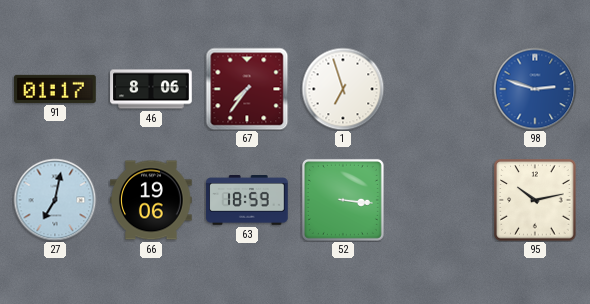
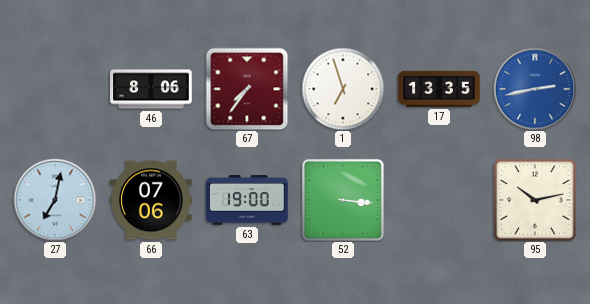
91: 01:17 -> none
17: none -> 13:35
98: 2:48 -> 2:43
66: 19:06 -> 07:06
63: 18:59 -> 19:00
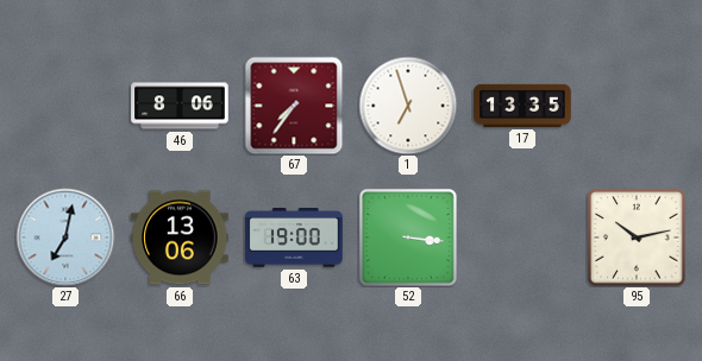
98: 2:43 -> none
66: 07:06 -> 13:06
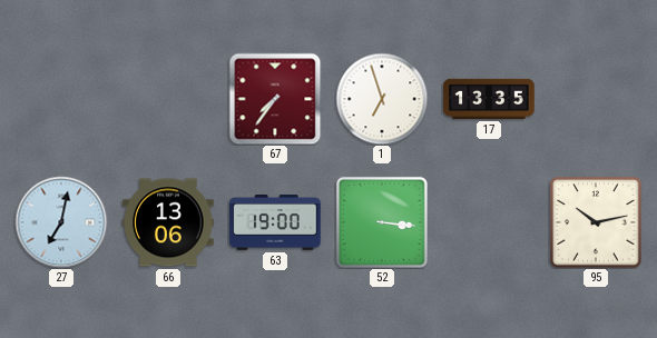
46: 8:06 -> none
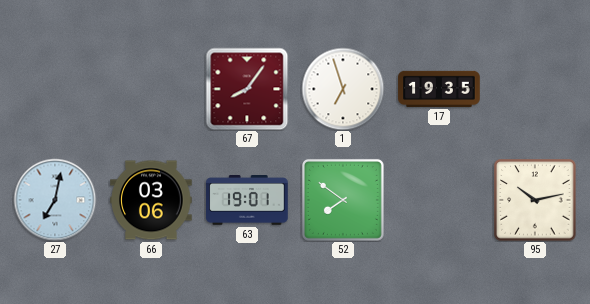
67: 7:36 -> 8:06
17: 13:35 -> 19:35
66: 13:06 -> 03:06
63: 19:00 -> 19:01
52: 3:16 -> 7:51
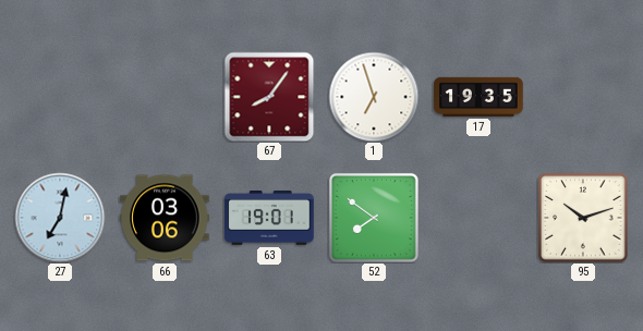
95: 10:13 -> 10:12
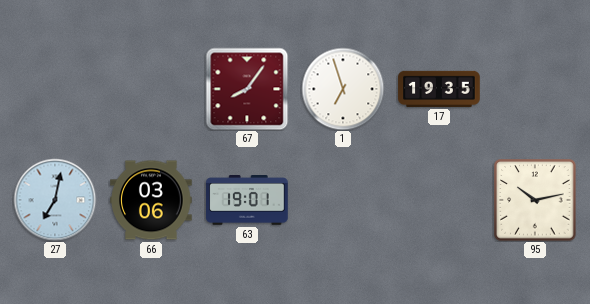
52: 7:51 -> none
95: 10:12 -> 10:13
